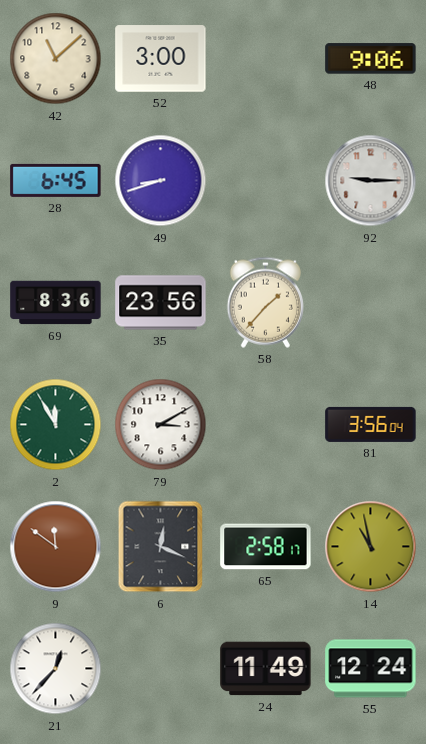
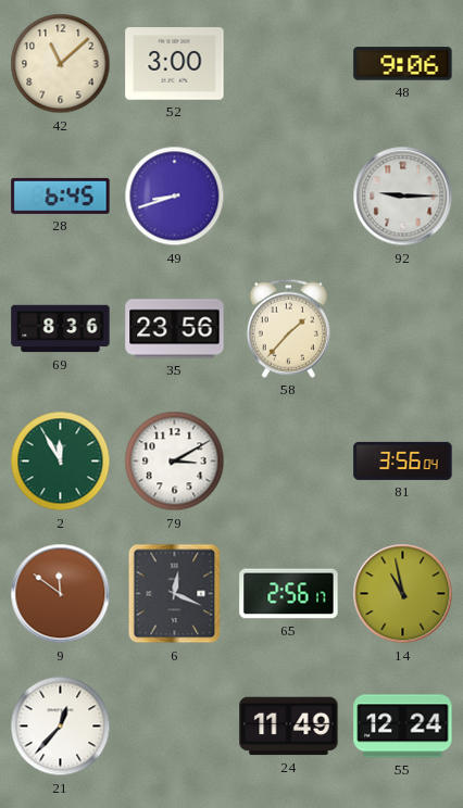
65: 2:58 -> 2:56
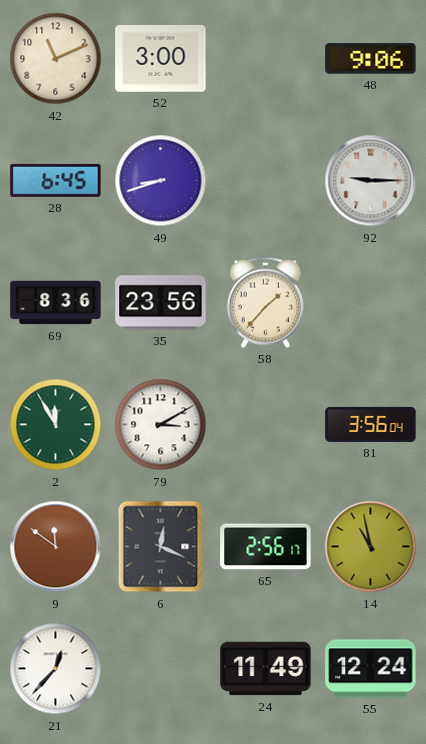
42: 11:08 -> 11:11
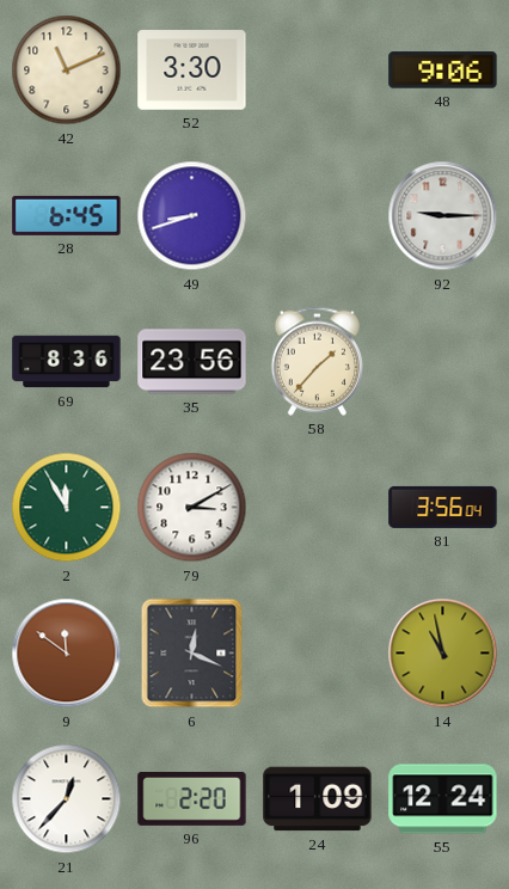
52: 3:00 -> 3:30
65: 2:56 -> none
96: none -> 2:20
24: 11:49 -> 1:09
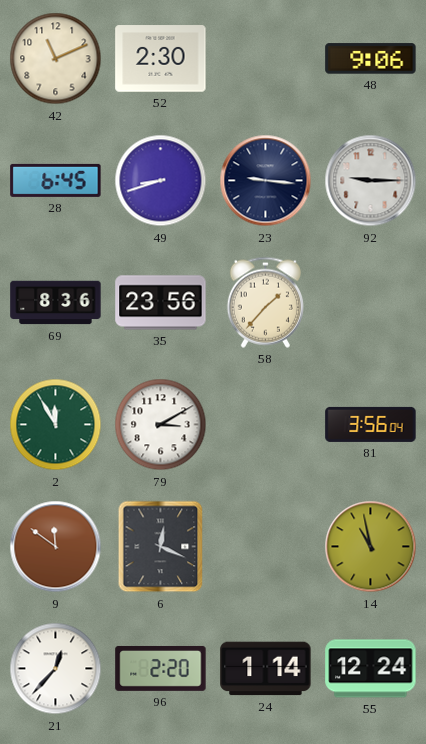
52: 3:30 -> 2:30
23: none -> 9:16
24: 1:09 -> 1:14
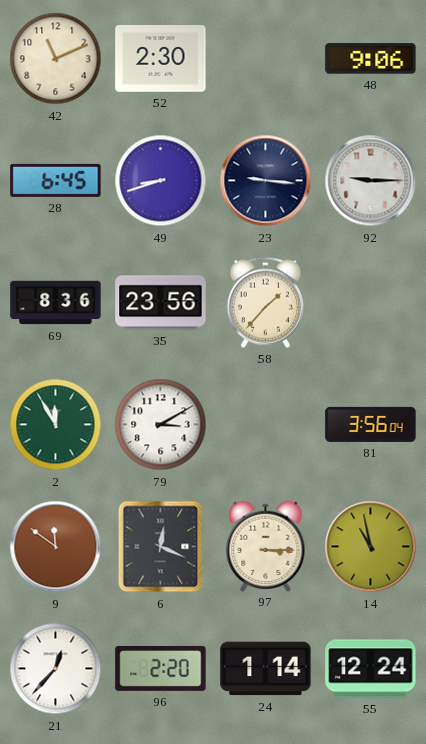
97: none -> 3:15
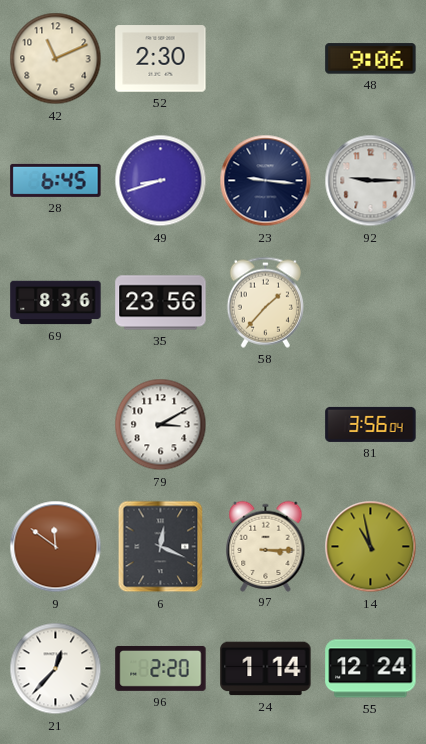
2: 11:55 -> none
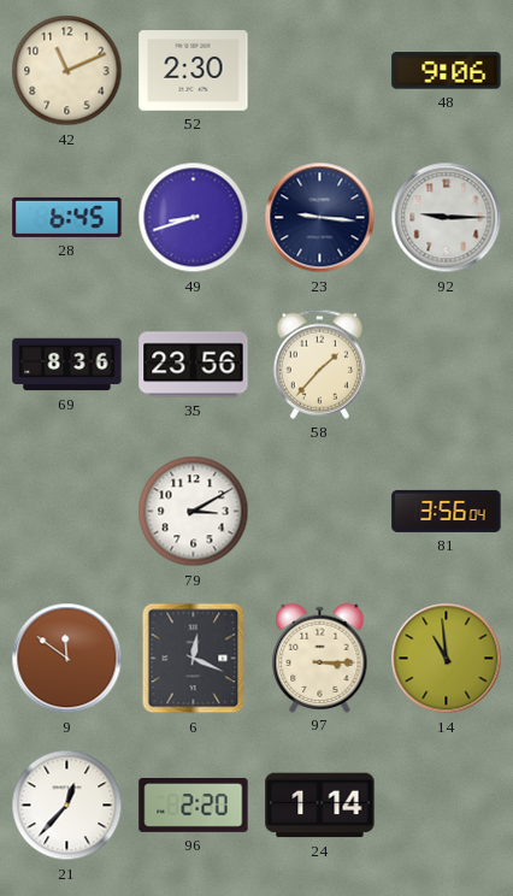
14: 10:58 -> 10:59
55: 12:24 -> none
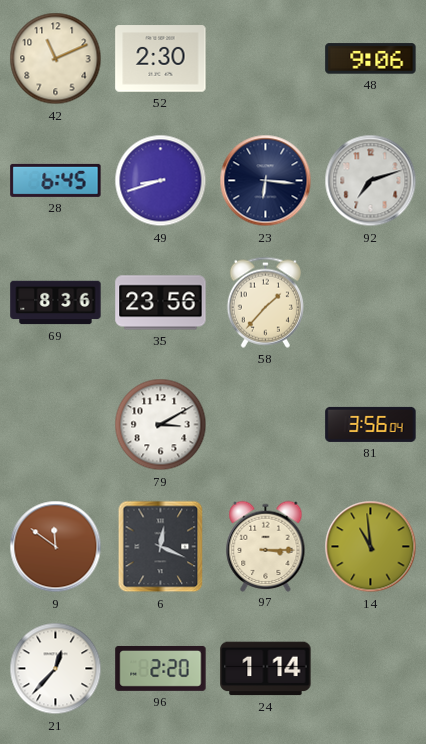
23: 9:16 -> 6:16
92: 9:15 -> 7:12
